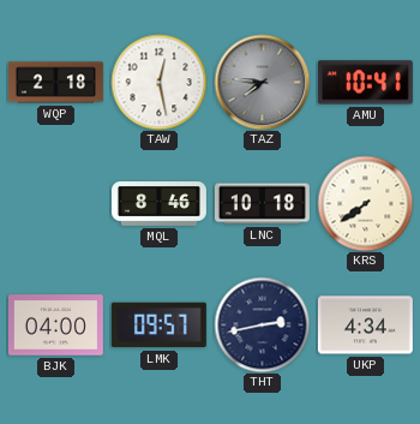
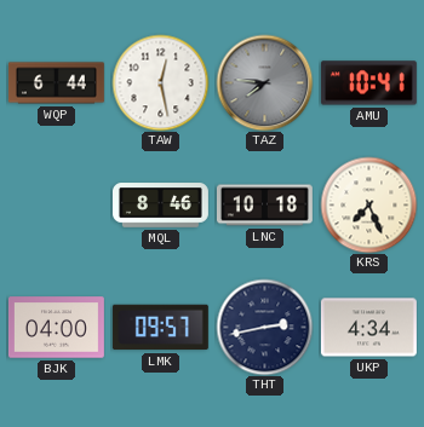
WQP: 2:18 -> 6:44
KRS: 7:39 -> 7:26
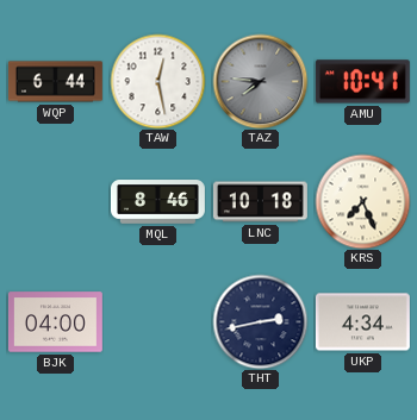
LMK: 09:57 -> none
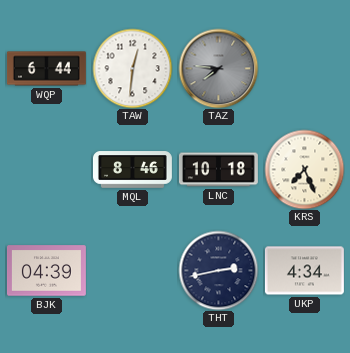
TAW: 12:28 -> 12:31
AMU: 10:41 -> none
BJK: 04:00 -> 04:39
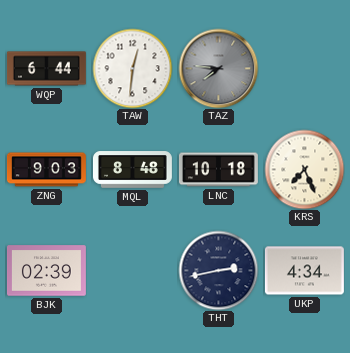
ZNG: none -> 9:03
MQL: 8:46 -> 8:48
BJK: 04:39 -> 02:39
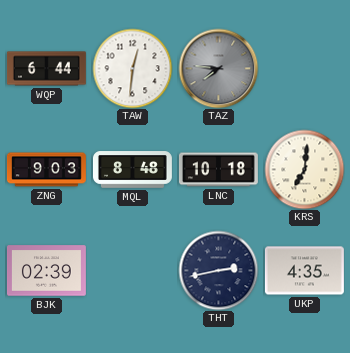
KRS: 7:26 -> 7:01
UKP: 4:34 -> 4:35
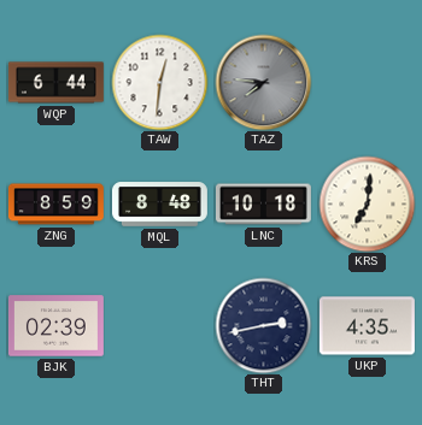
ZNG: 9:03 -> 8:59
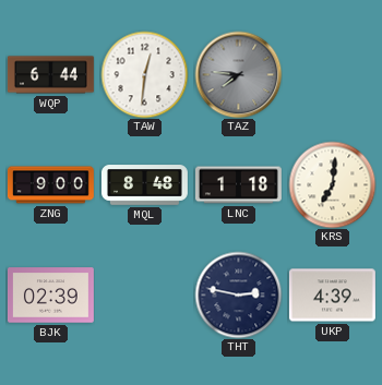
ZNG: 8:59 -> 9:00
LNC: 10:18 -> 1:18
THT: 2:43 -> 2:47
UKP: 4:35 -> 4:39
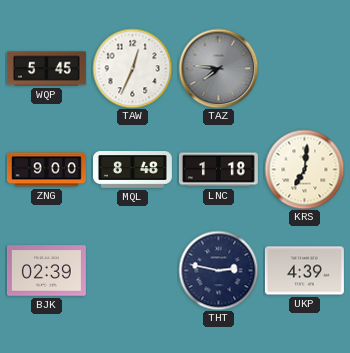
WQP: 6:44 -> 5:45
TAW: 12:31 -> 12:34
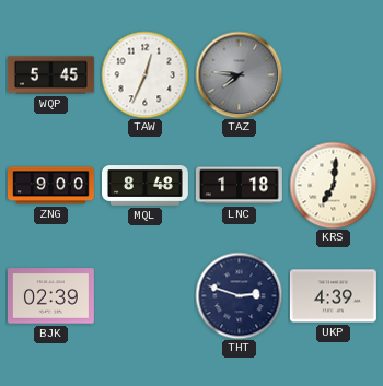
THT: 2:47 -> 2:48
